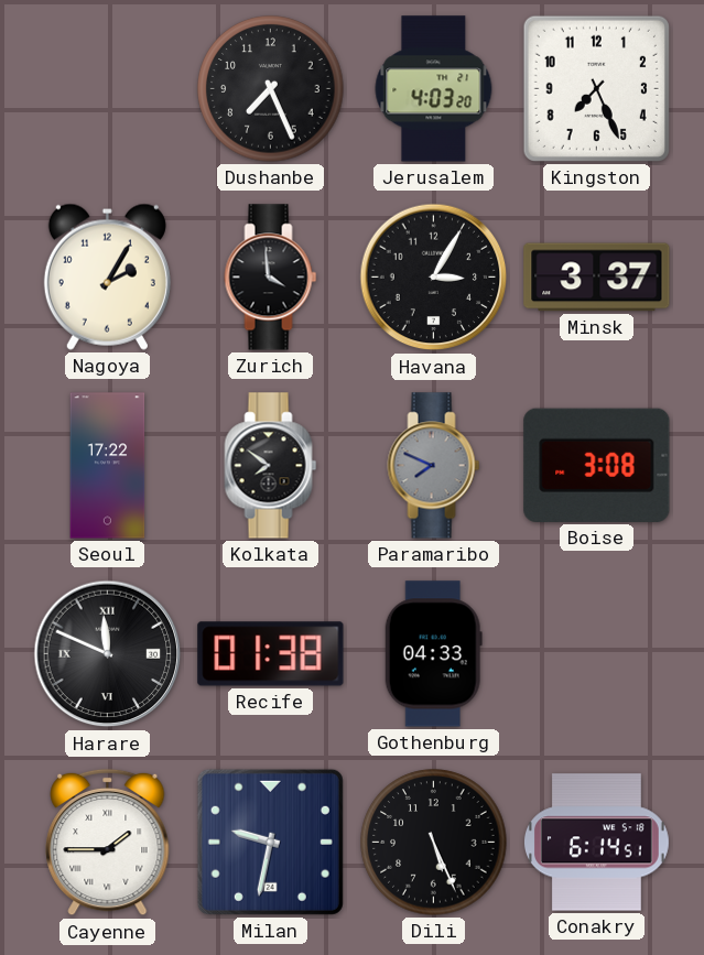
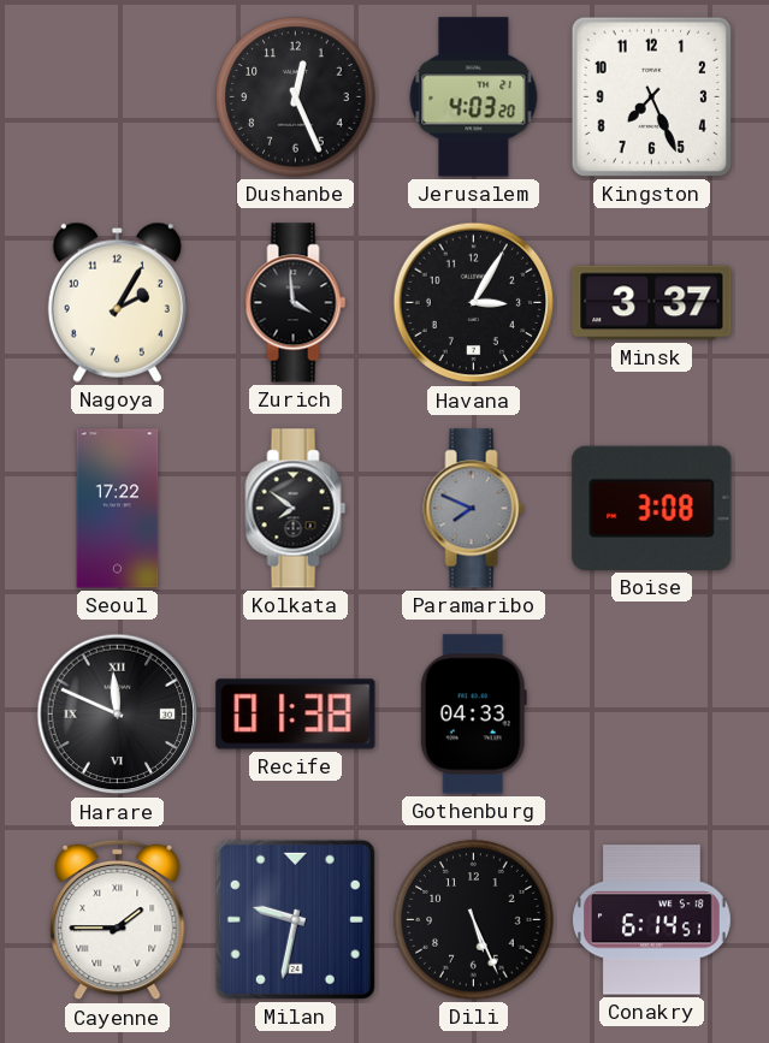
Dushanbe: 7:26 -> 12:26
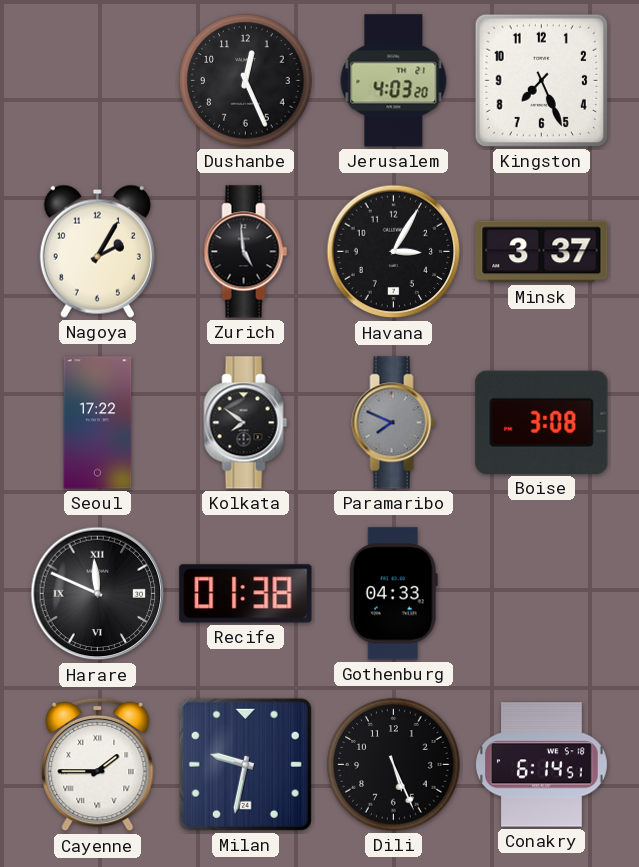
Zurich: 3:59 -> 4:59
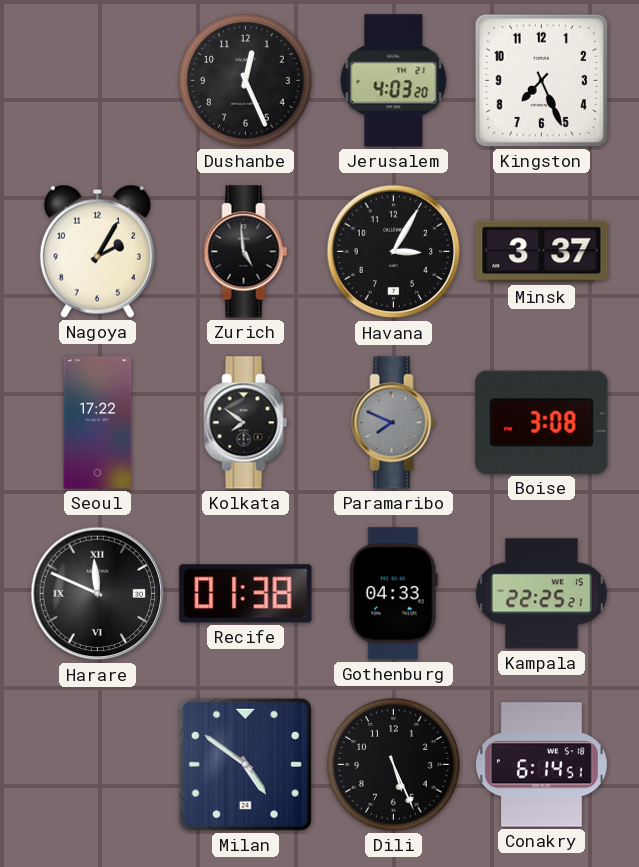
Kampala: none -> 22:25
Cayenne: 1:45 -> none
Milan: 9:32 -> 4:51
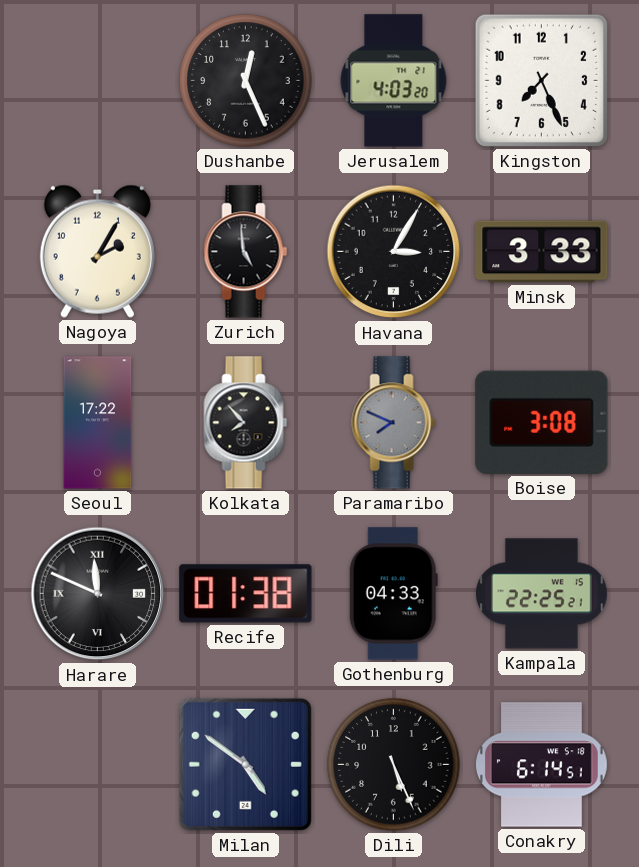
Minsk: 3:37 -> 3:33
Kolkata: 7:51 -> 7:53
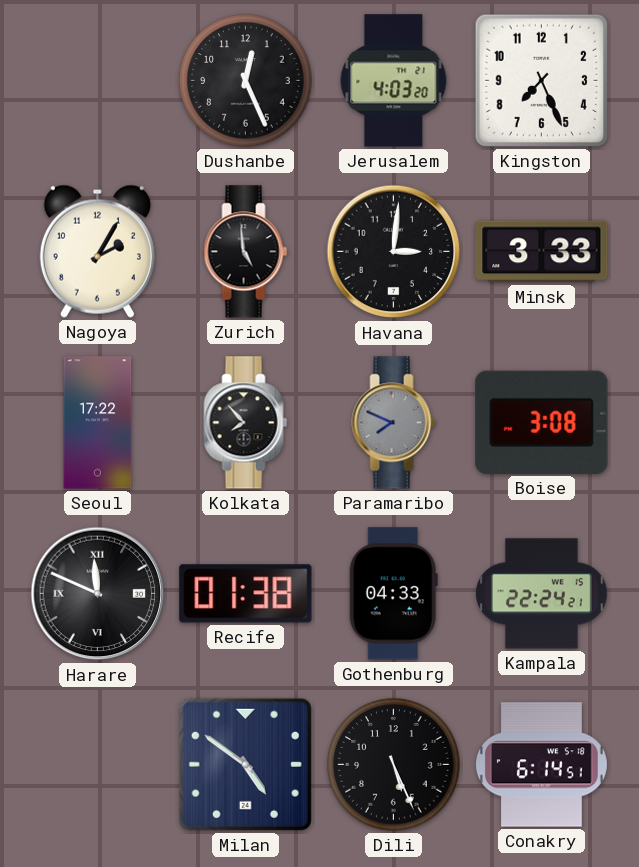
Havana: 3:05 -> 3:01
Kampala: 22:25 -> 22:24
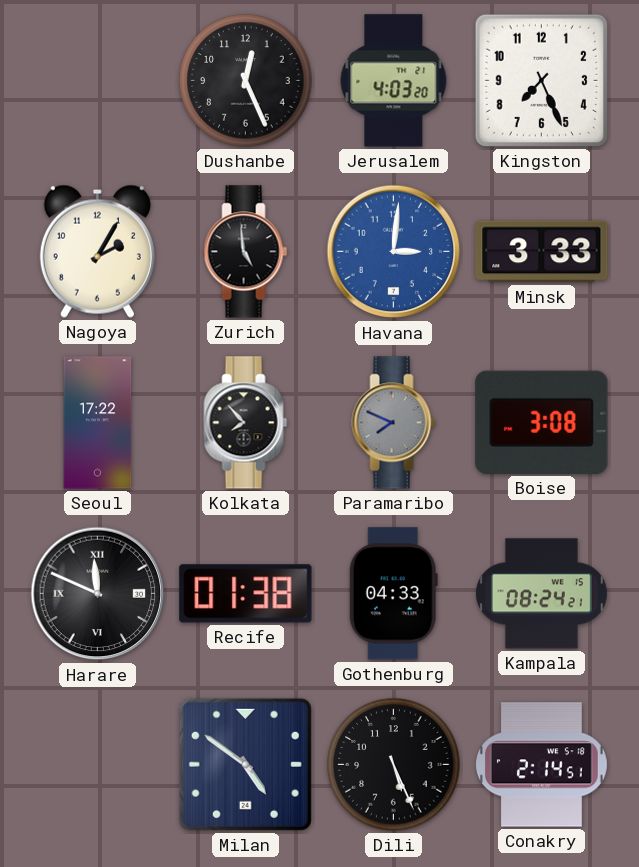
Havana dial: black -> blue
Kampala: 22:24 -> 08:24
Conakry: 6:14 -> 2:14
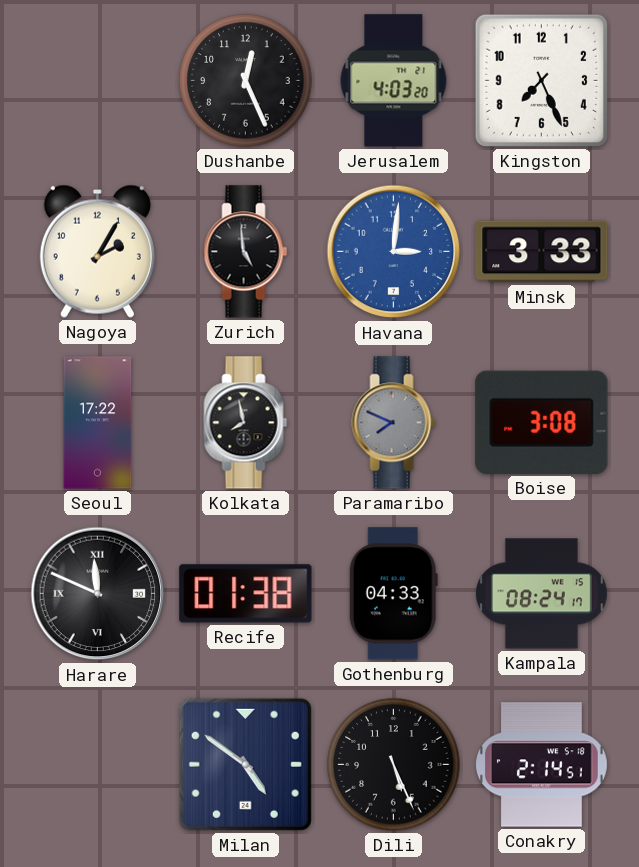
Kolkata: 7:53 -> 7:58
Kampala: 08:24:21 -> 08:24:17
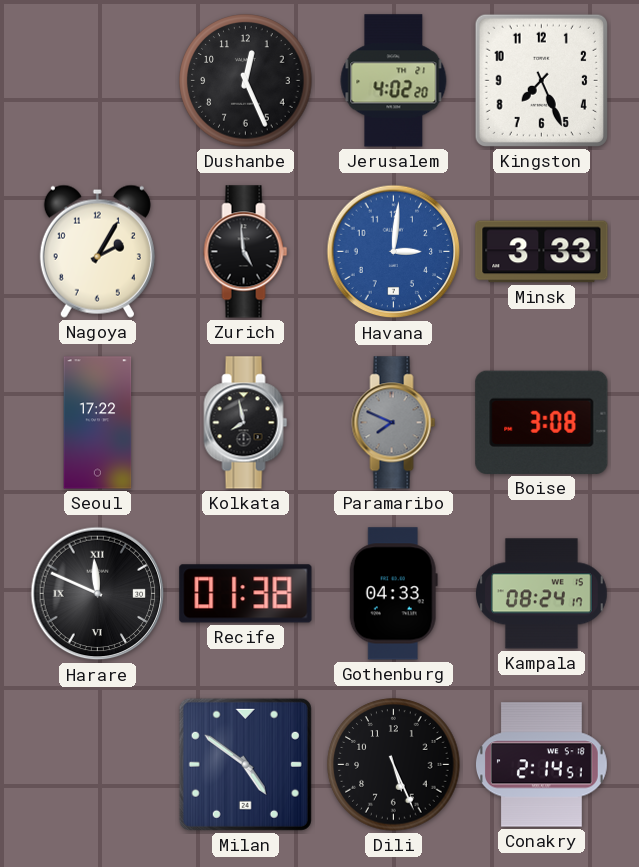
Jerusalem: 4:03 -> 4:02
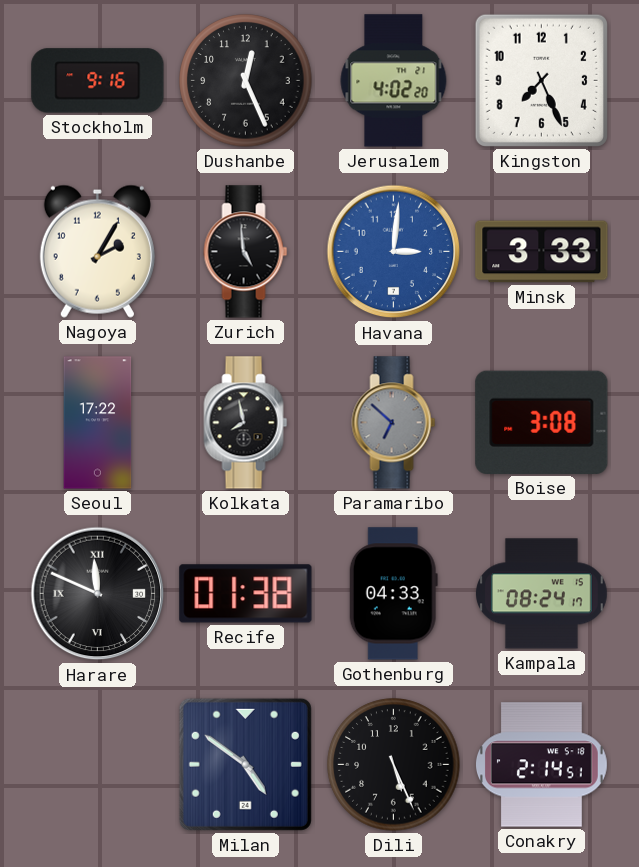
Stockholm: none -> 9:16
Paramaribo: 7:49 -> 6:52
